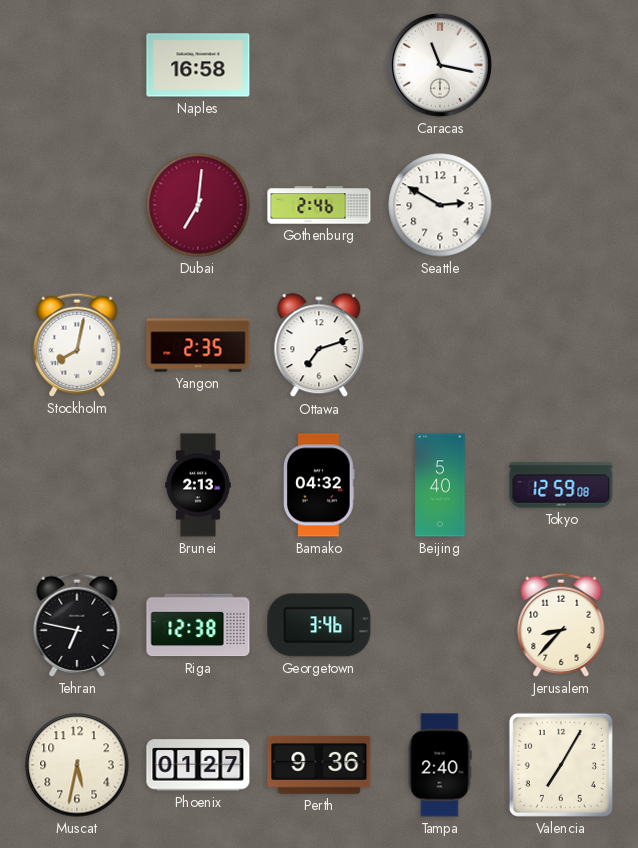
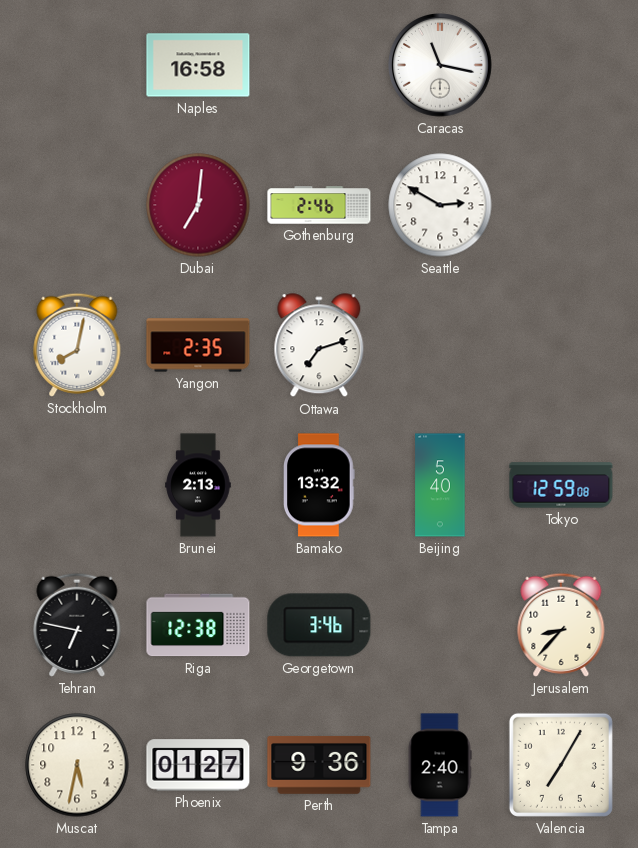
Bamako: 04:32 -> 13:32
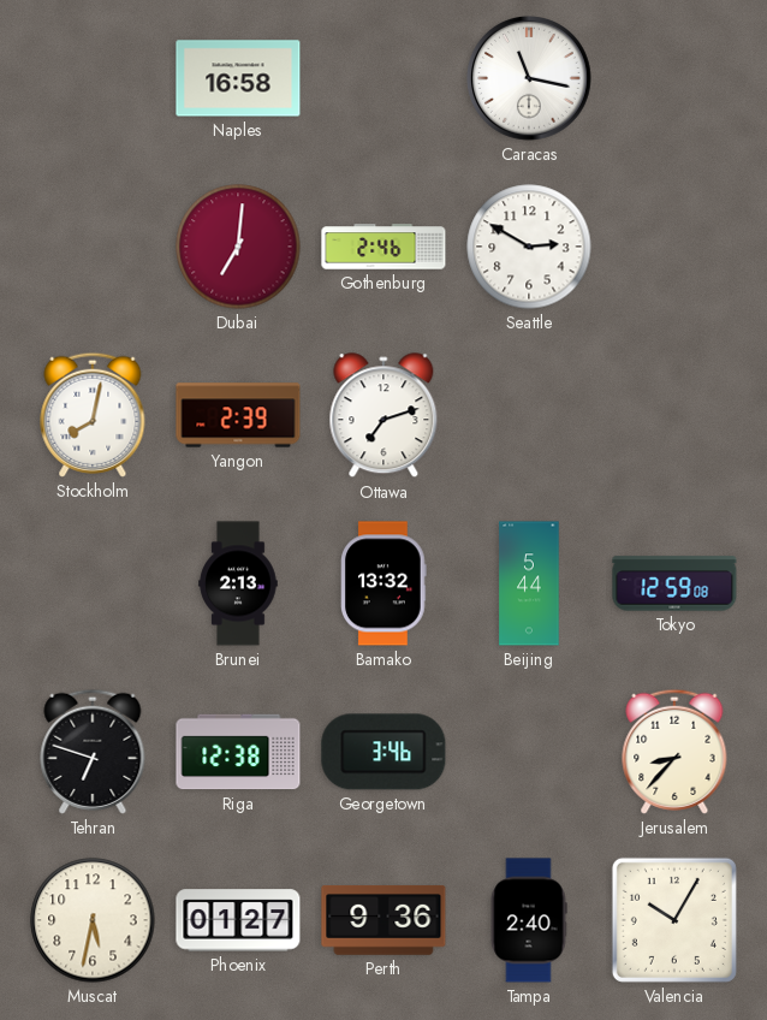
Yangon: 2:35 -> 2:39
Beijing: 5:40 -> 5:44
Tehran: 6:47 -> 6:48
Valencia: 7:05 -> 10:05
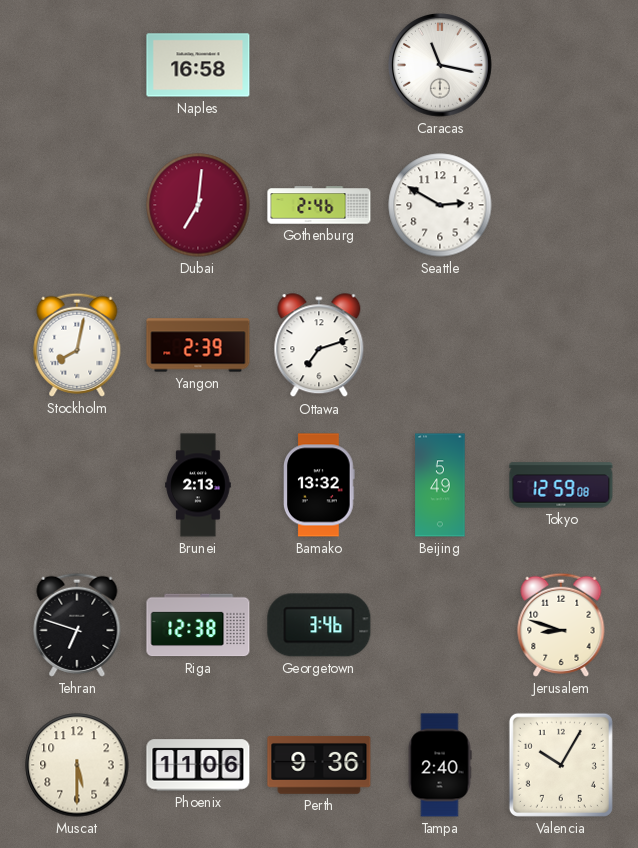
Beijing: 5:44 -> 5:49
Jerusalem: 8:37 -> 8:48
Muscat: 5:32 -> 5:30
Phoenix: 01:27 -> 11:06
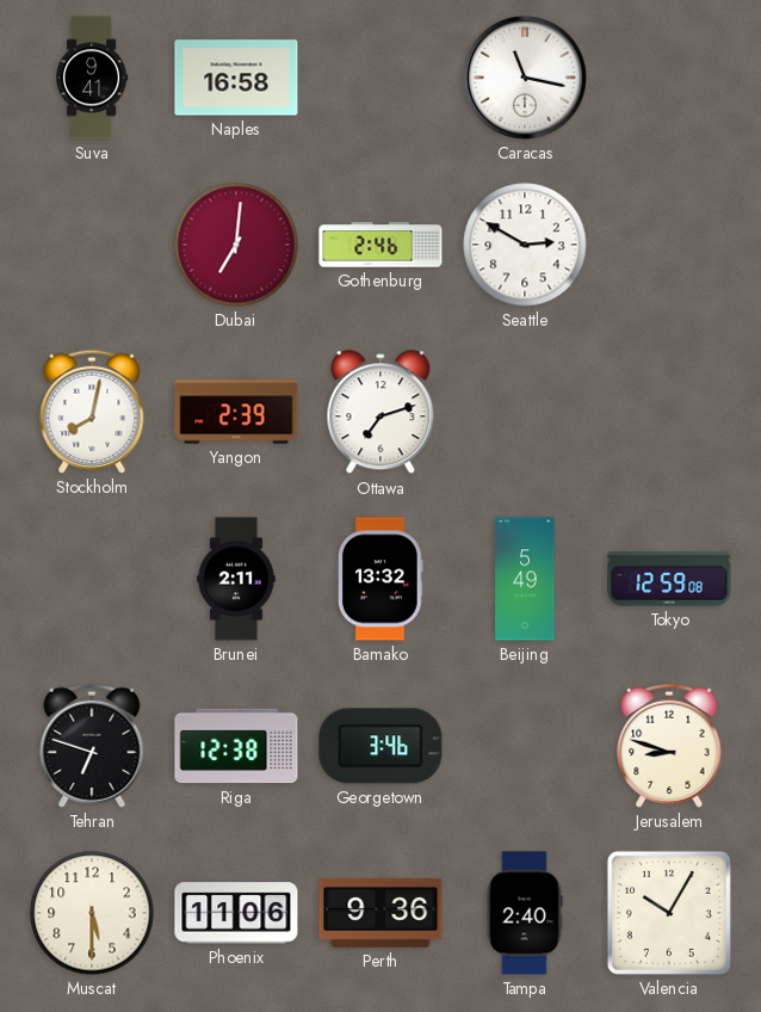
Suva: none -> 9:41
Brunei: 2:13 -> 2:11
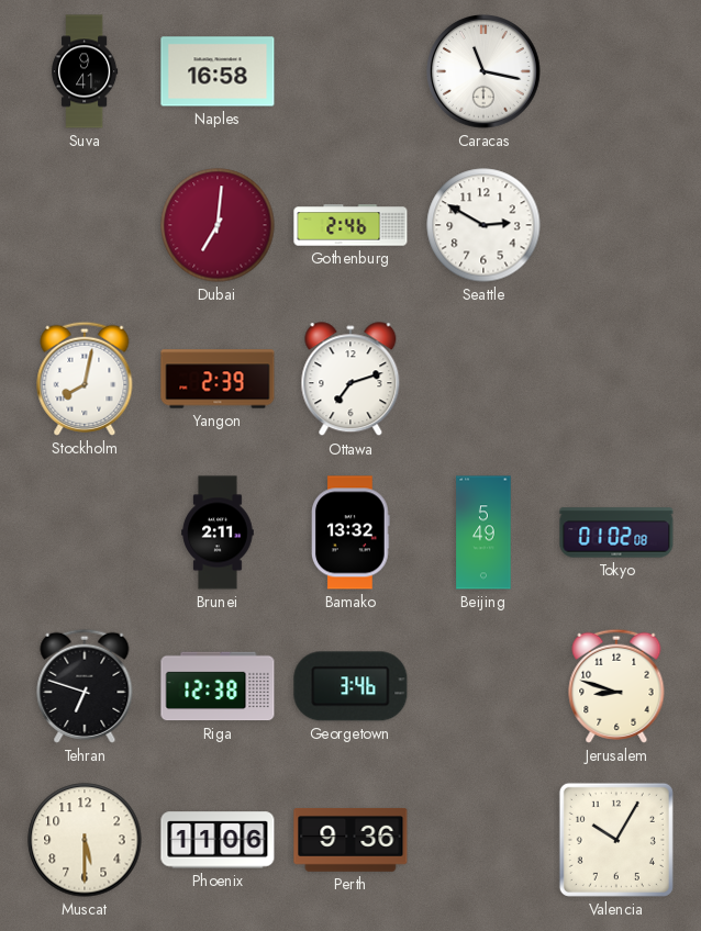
Tokyo: 12:59 -> 01:02
Tampa: 2:40 -> none
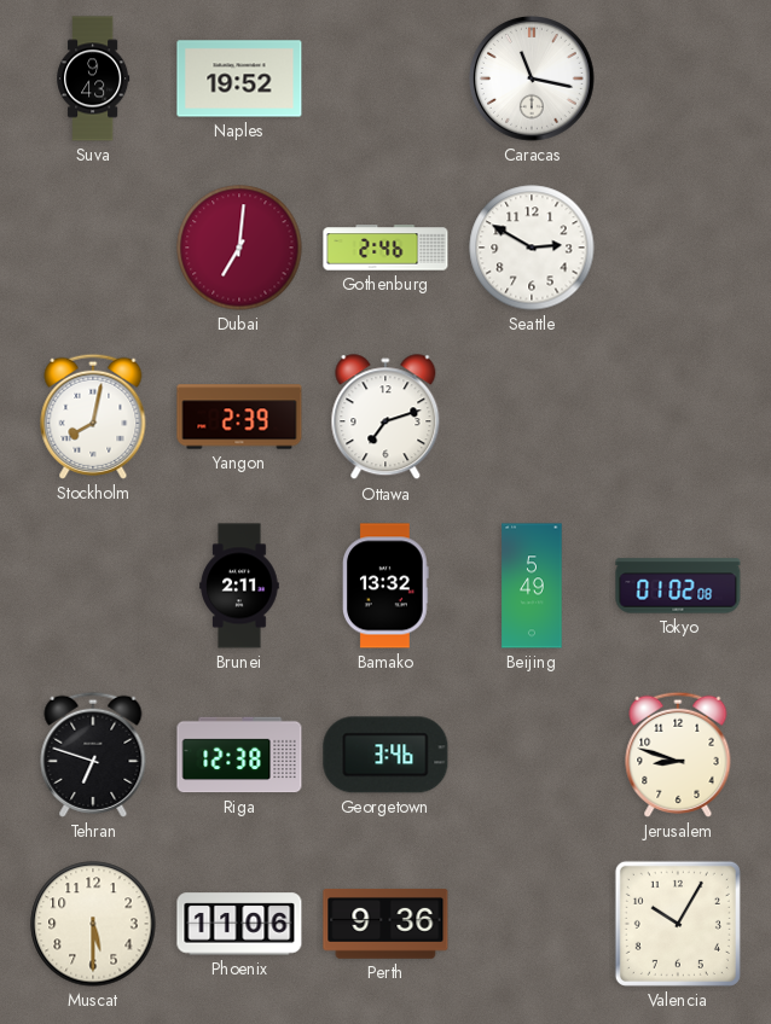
Suva: 9:41 -> 9:43
Naples: 16:58 -> 19:52
